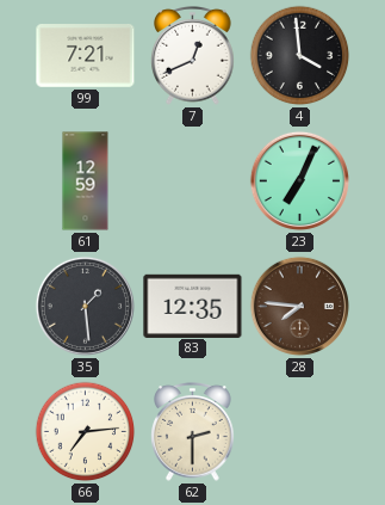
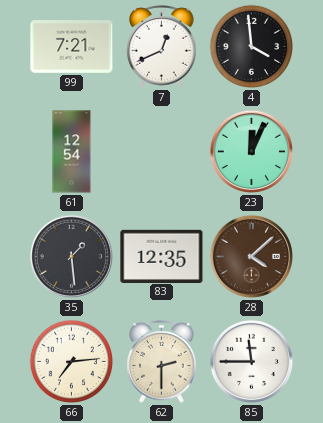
61: 12:59 -> 12:54
23: 7:04 -> 12:04
28: 7:46 -> 4:08
85: none -> 11:45
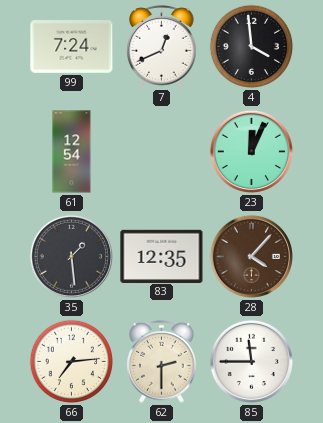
99: 7:21 -> 7:24
28: 4:08 -> 4:07
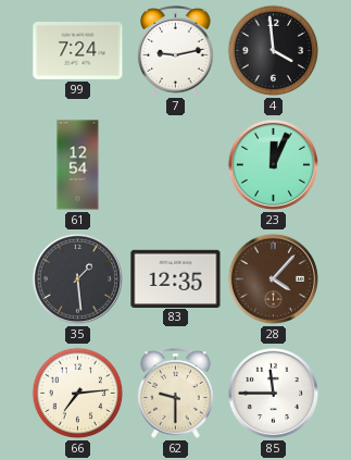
7: 12:41 -> 9:13
62: 2:30 -> 9:30
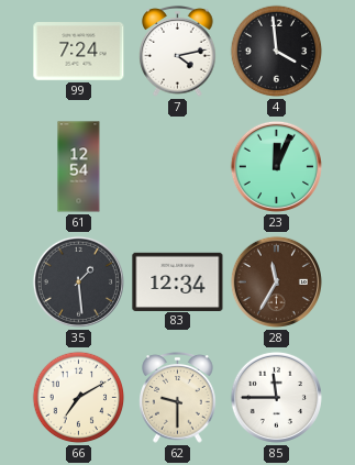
7: 9:13 -> 4:13
83: 12:35 -> 12:34
28: 4:07 -> 11:35
66: 7:14 -> 7:10
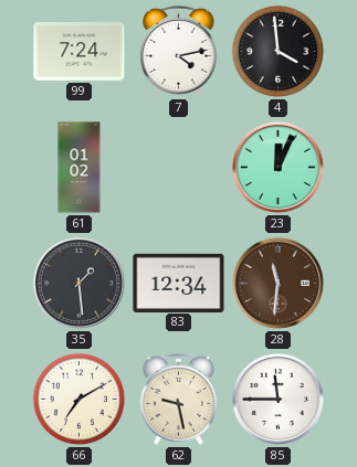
61: 12:54 -> 01:02
28: 11:35 -> 11:31
62: 9:30 -> 9:28
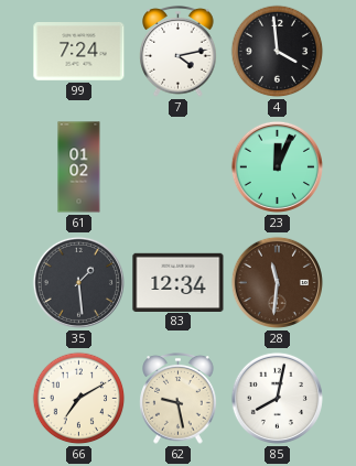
85: 11:45 -> 8:02
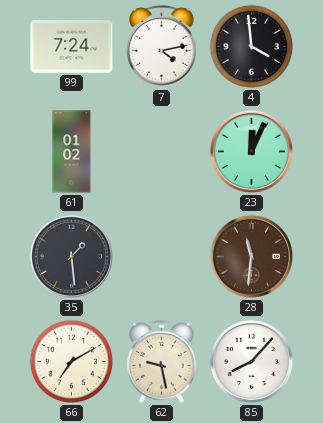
83: 12:34 -> none
85: 8:02 -> 8:07
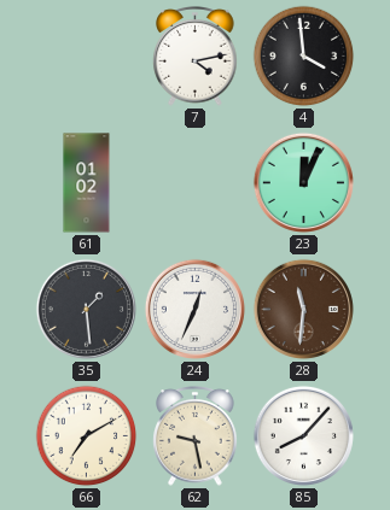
99: 7:24 -> none
24: none -> 12:34
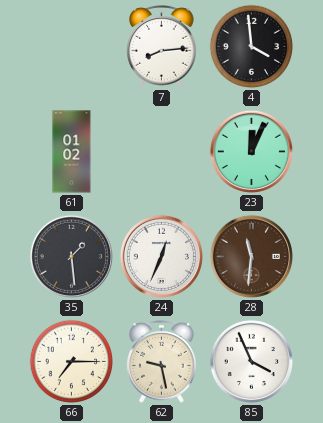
7: 4:13 -> 8:14
66: 7:10 -> 7:15
85: 8:07 -> 3:56
